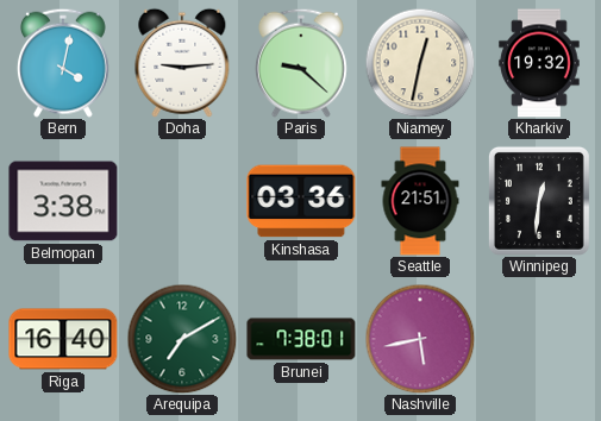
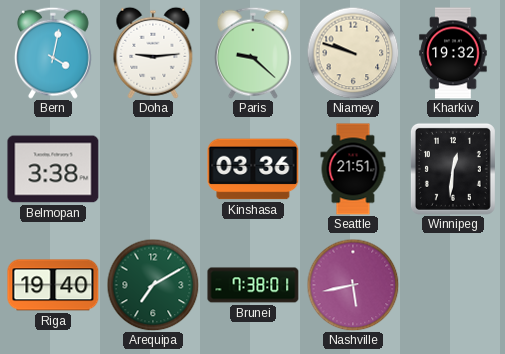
Niamey: 12:32 -> 9:48
Riga: 16:40 -> 19:40
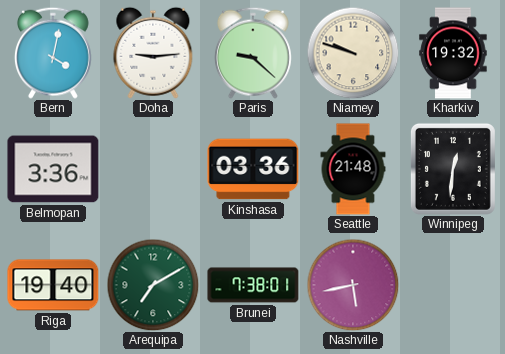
Belmopan: 3:38 -> 3:36
Seattle: 21:51 -> 21:48
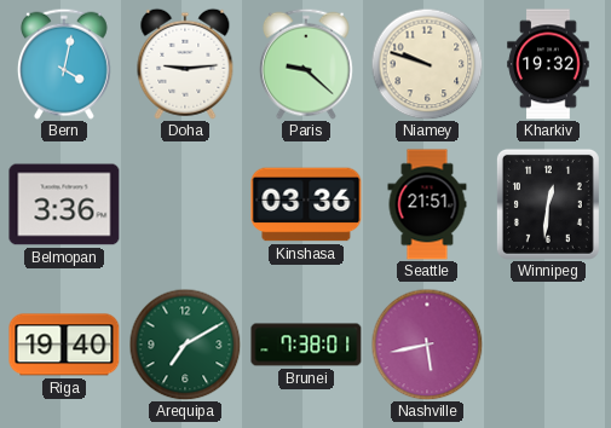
Seattle: 21:48 -> 21:51
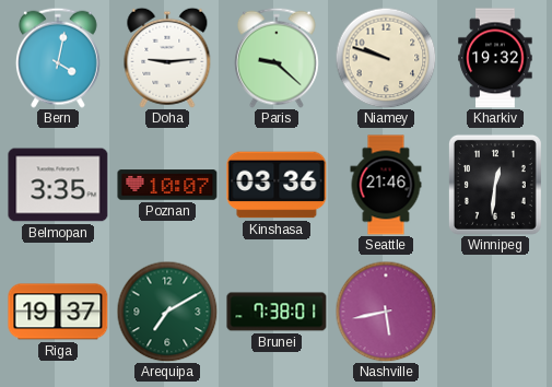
Belmopan: 3:36 -> 3:35
Poznan: none -> 10:07
Seattle: 21:51 -> 21:46
Riga: 19:40 -> 19:37
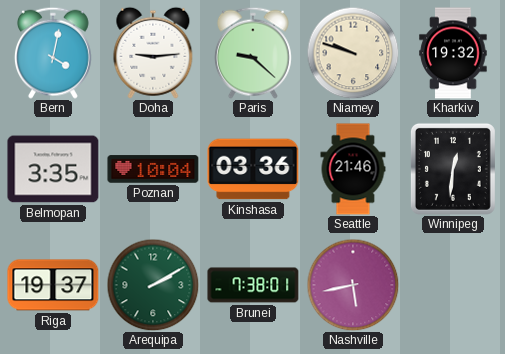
Poznan: 10:07 -> 10:04
Arequipa: 7:10 -> 2:10
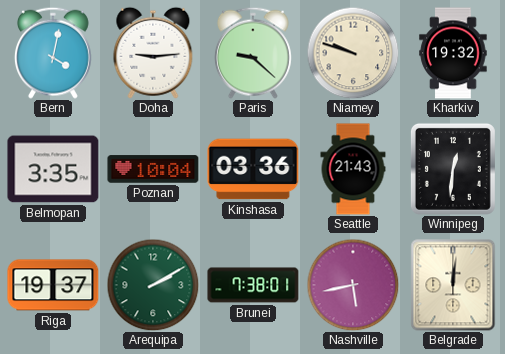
Seattle: 21:46 -> 21:43
Belgrade: none -> 12:01
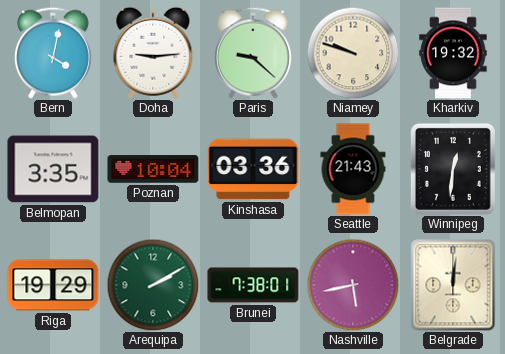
Riga: 19:37 -> 19:29
